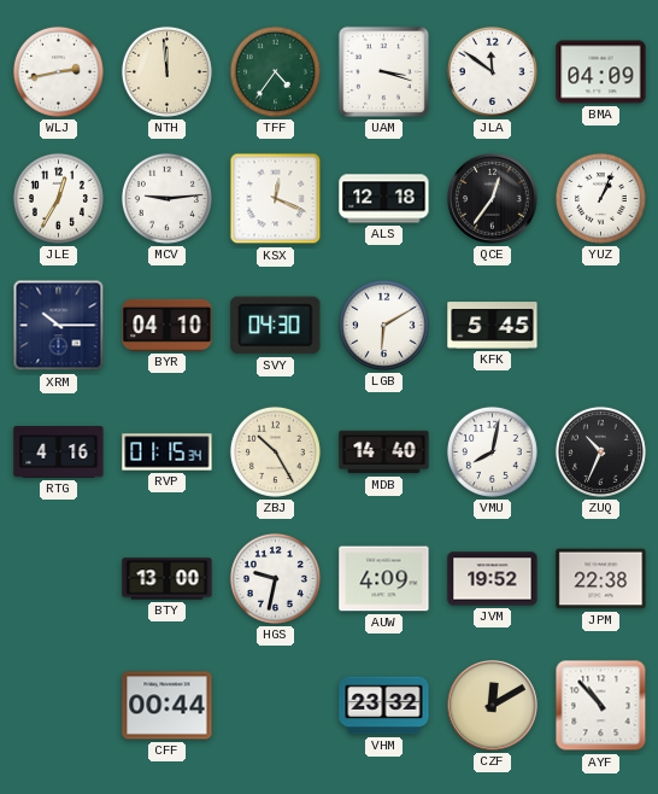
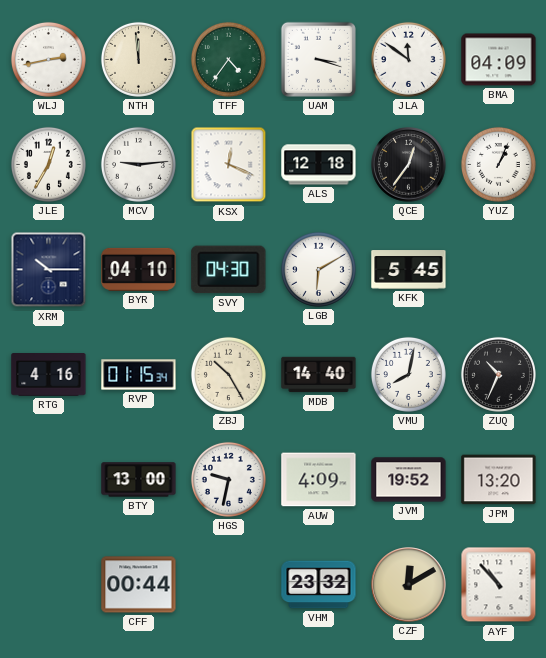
JPM: 22:38 -> 13:20
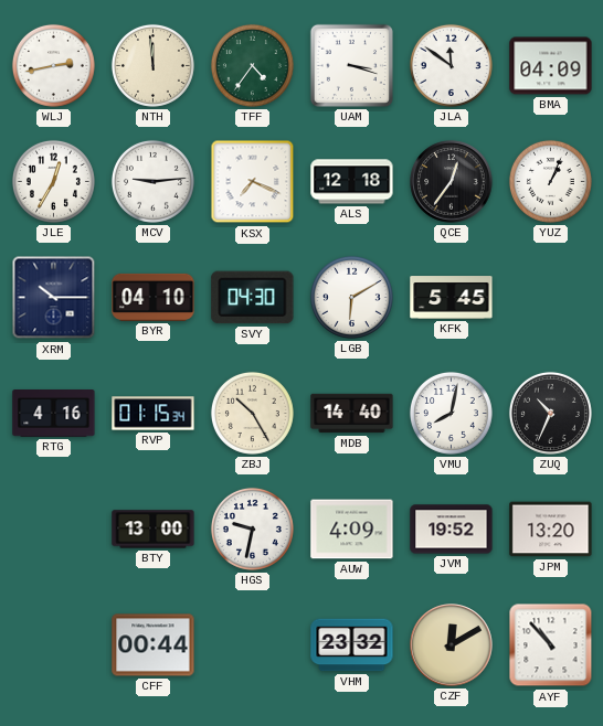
KSX: 12:19 -> 7:19
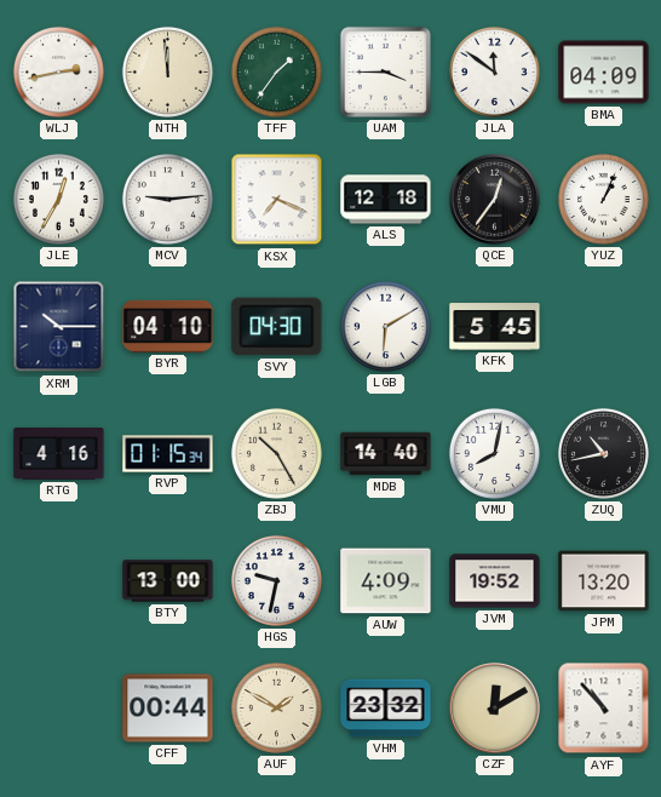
TFF: 4:36 -> 1:36
UAM: 3:18 -> 3:45
ZUQ: 10:34 -> 10:43
AUF: none -> 1:50
